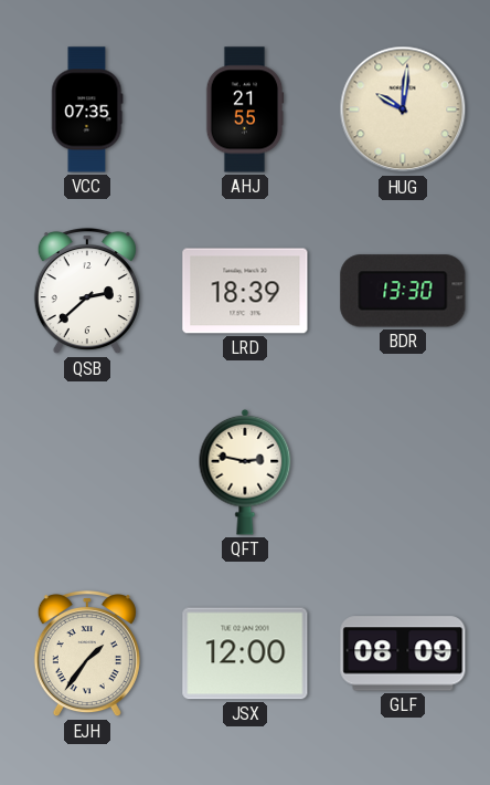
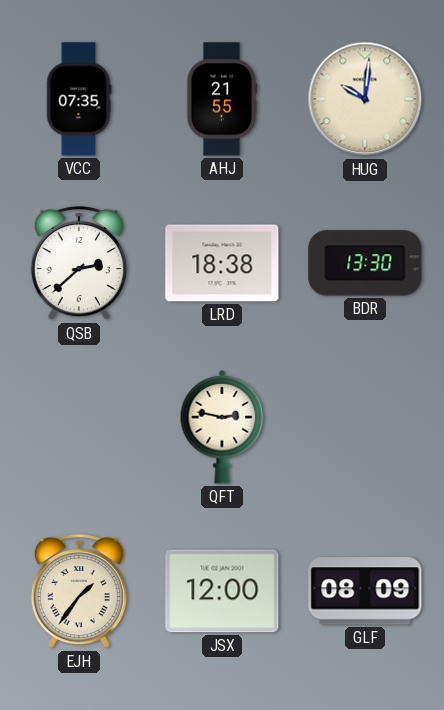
LRD: 18:39 -> 18:38
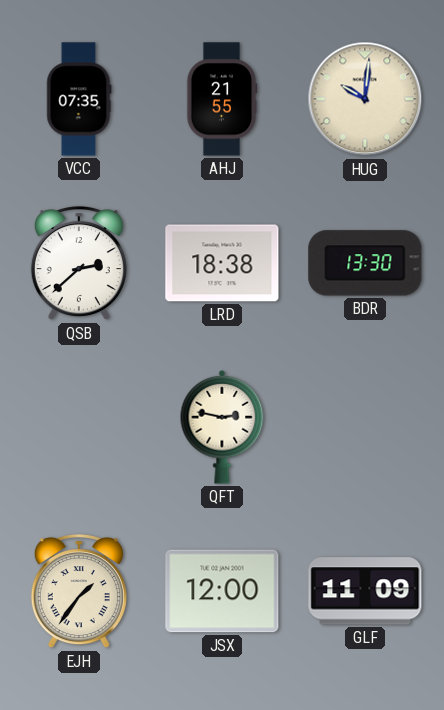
GLF: 08:09 -> 11:09
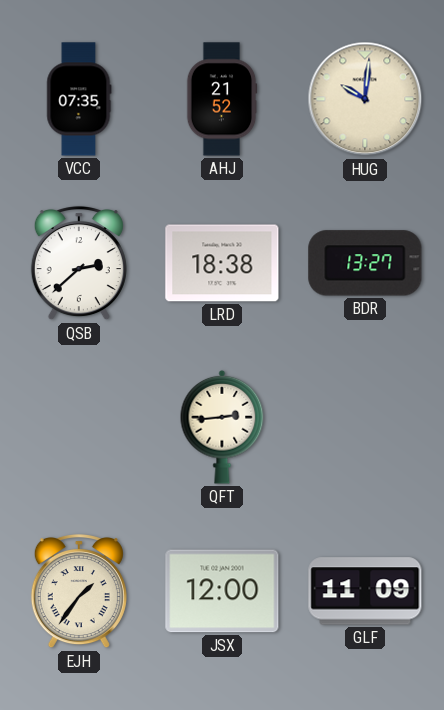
AHJ: 21:55 -> 21:52
BDR: 13:30 -> 13:27
QFT: 2:47 -> 2:44
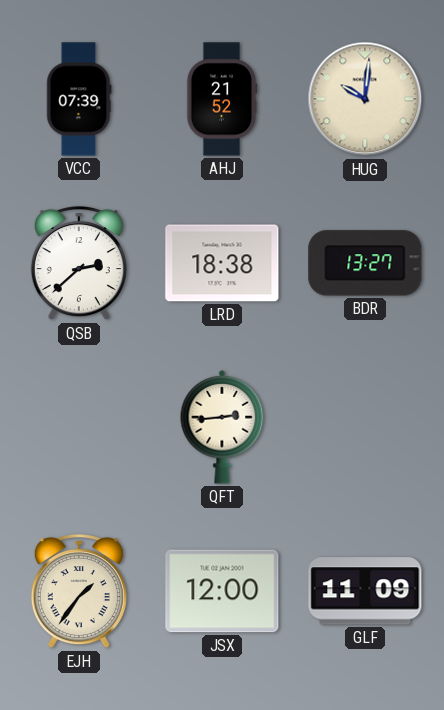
VCC: 07:35 -> 07:39
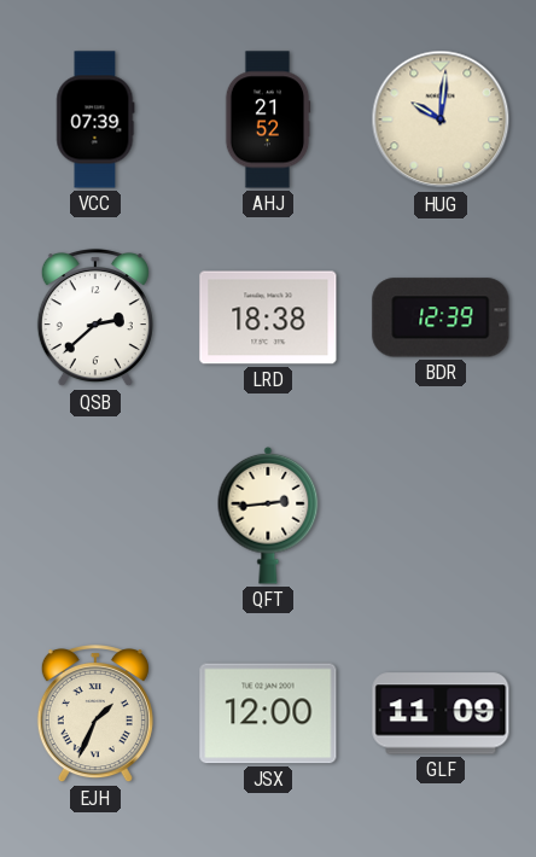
BDR: 13:27 -> 12:39
EJH: 1:36 -> 1:34
